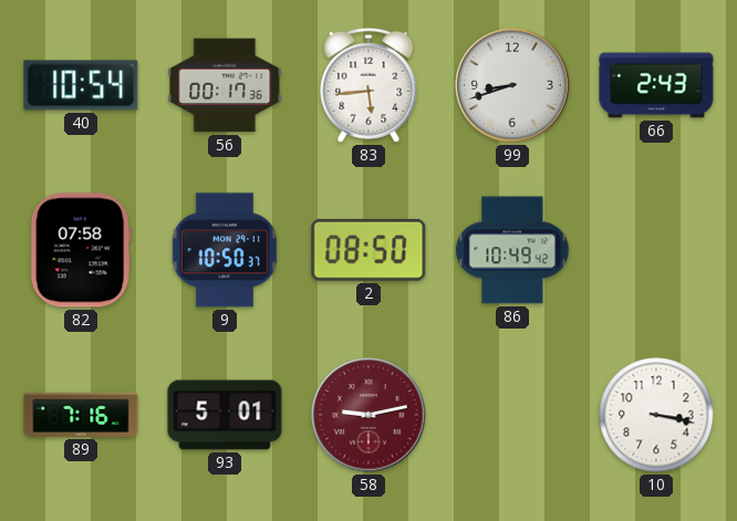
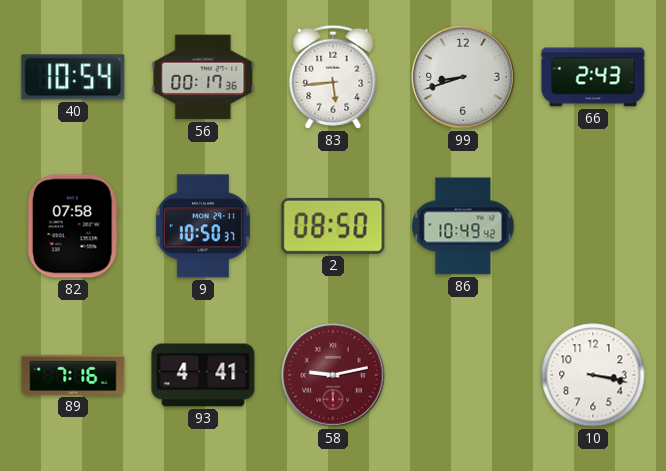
93: 5:01 -> 4:41
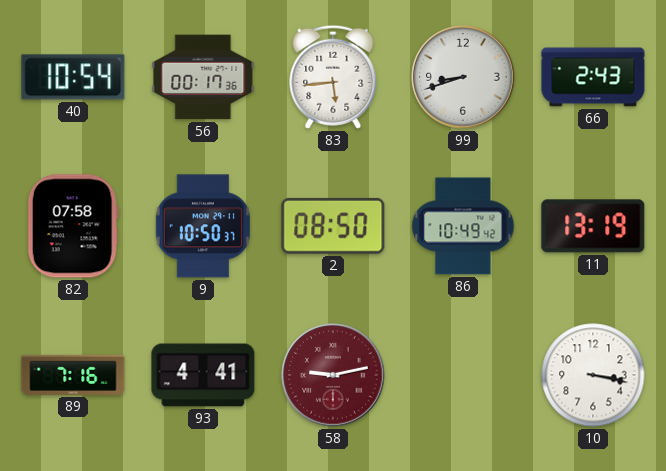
11: none -> 13:19
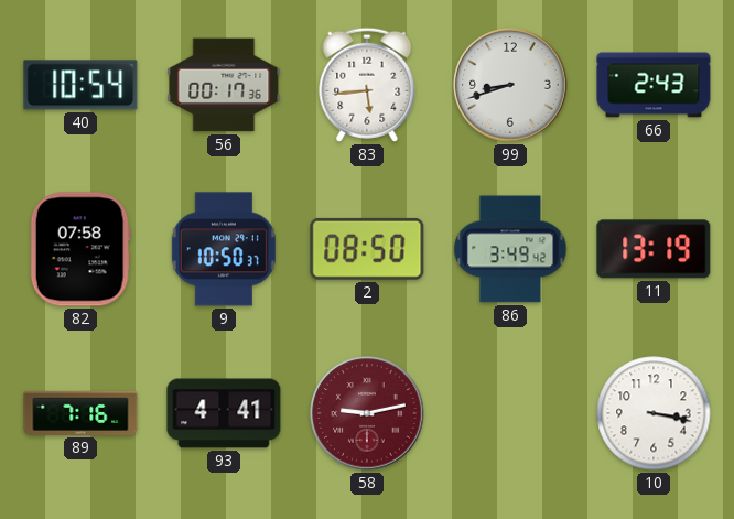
86: 10:49 -> 3:49
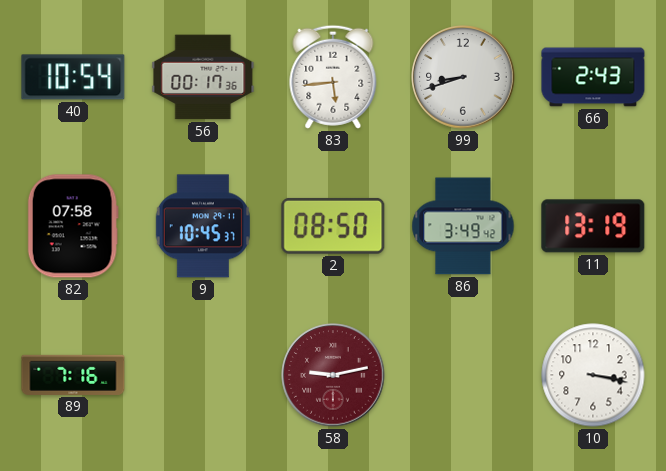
9: 10:50 -> 10:45
93: 4:41 -> none
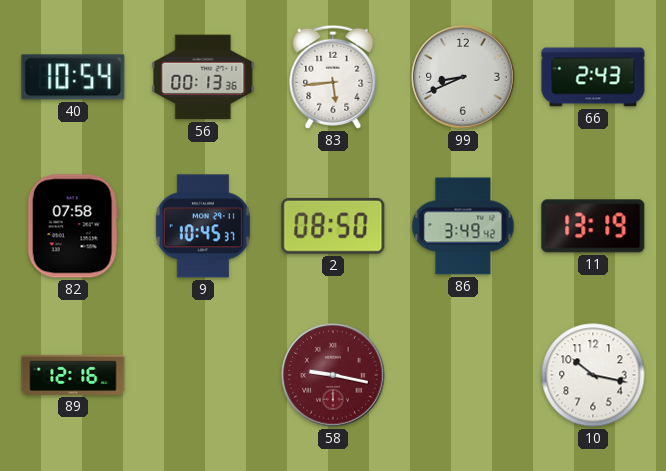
56: 00:17 -> 00:13
99: 8:42 -> 8:41
89: 7:16 -> 12:16
58: 9:13 -> 9:17
10: 3:17 -> 10:17
